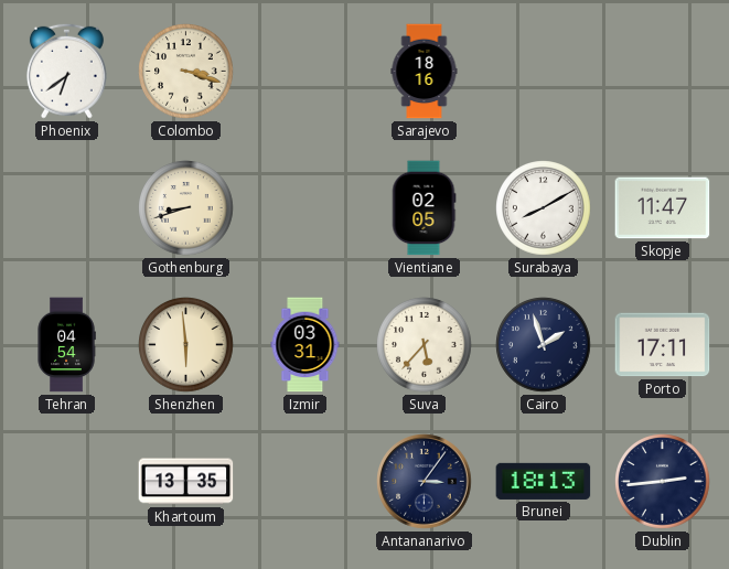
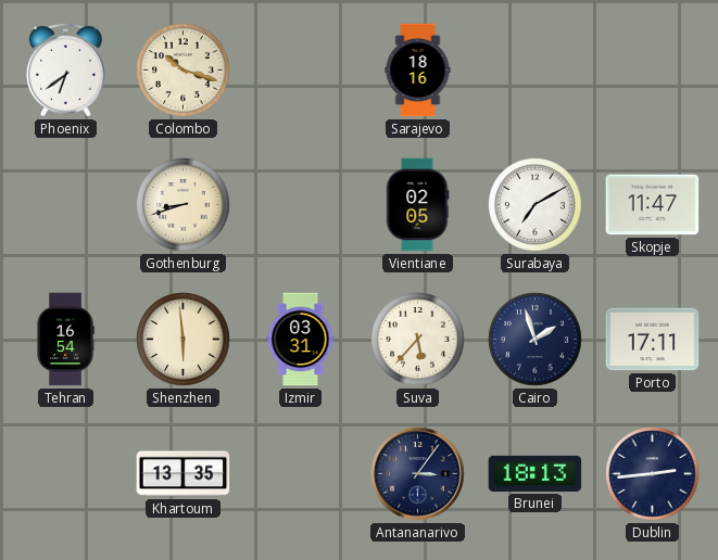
Colombo: 3:18 -> 10:18
Surabaya: 8:10 -> 7:10
Tehran: 04:54 -> 16:54
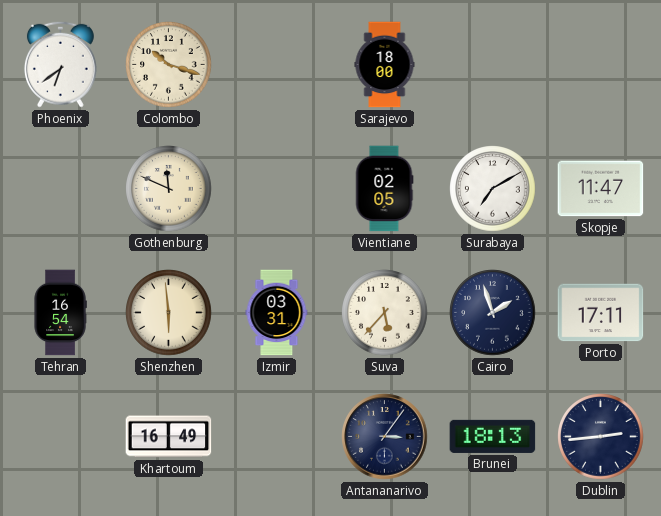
Sarajevo: 18:16 -> 18:00
Gothenburg: 8:42 -> 11:49
Khartoum: 13:35 -> 16:49
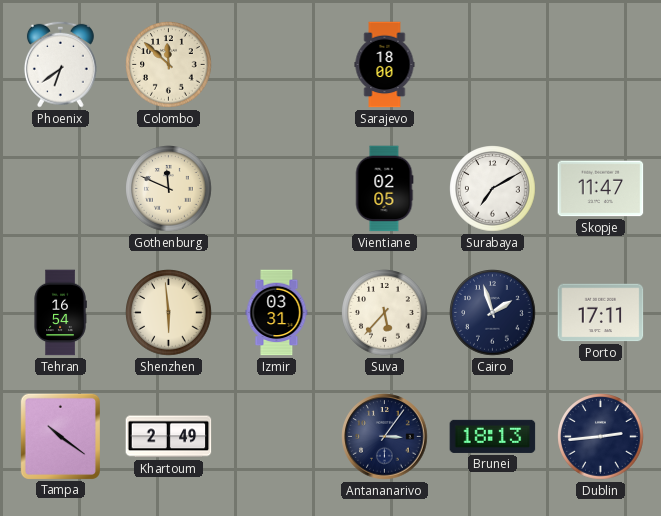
Colombo: 10:18 -> 11:52
Tampa: none -> 10:21
Khartoum: 16:49 -> 2:49
